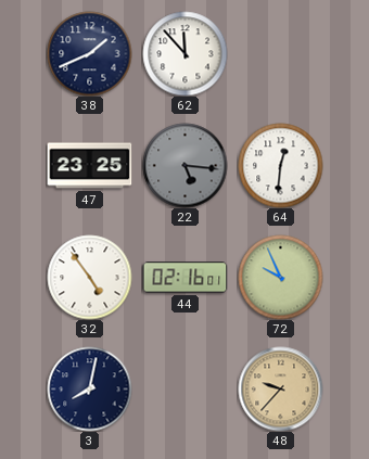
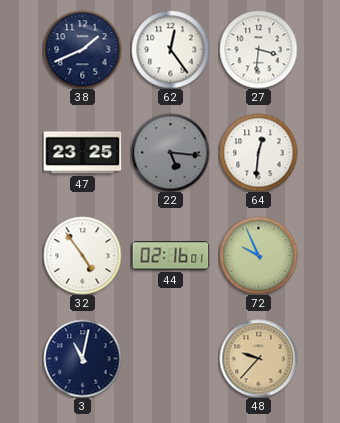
62: 11:53 -> 12:24
27: none -> 3:31
3: 8:02 -> 11:02
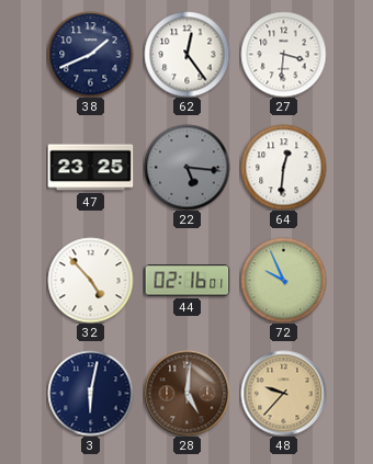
32: 4:54 -> 4:53
3: 11:02 -> 6:02
28: none -> 5:01
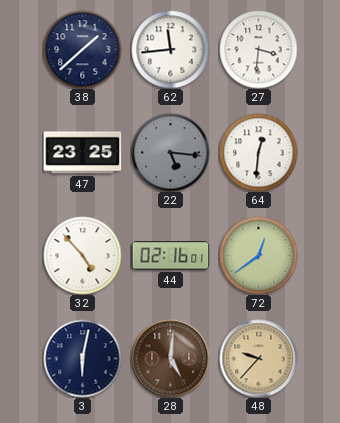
38: 1:41 -> 1:38
62: 12:24 -> 11:44
72: 9:56 -> 12:39
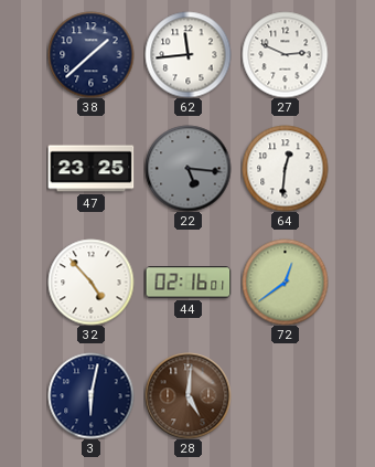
27: 3:31 -> 2:49
48: 9:37 -> none
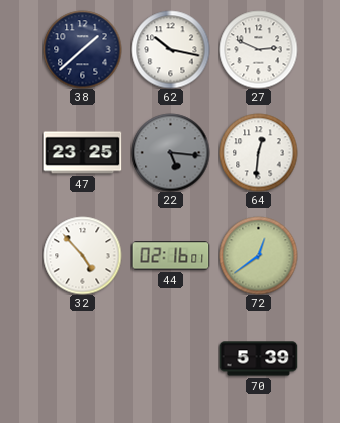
62: 11:44 -> 10:17
3: 6:02 -> none
28: 5:01 -> none
70: none -> 5:39
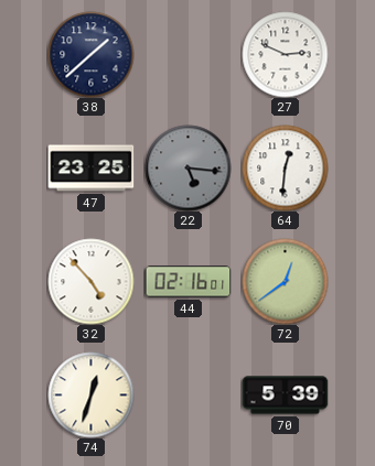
62: 10:17 -> none
74: none -> 12:33
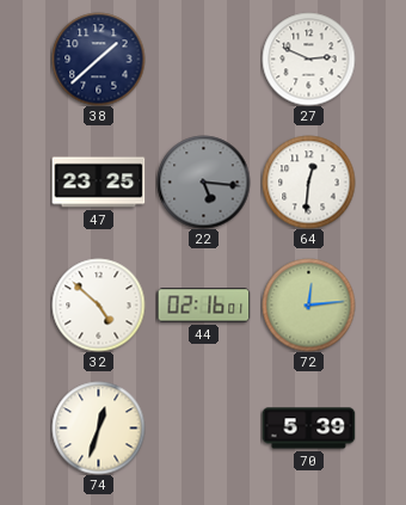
32: 4:53 -> 4:52
72: 12:39 -> 12:14
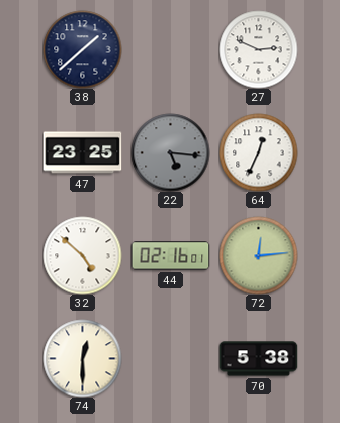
64: 12:31 -> 12:34
74: 12:33 -> 12:30
70: 5:39 -> 5:38
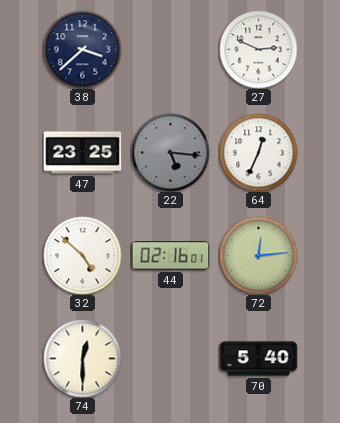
38: 1:38 -> 3:38
70: 5:38 -> 5:40
